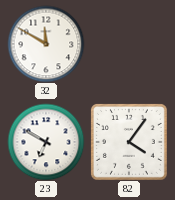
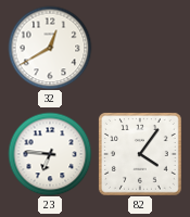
32: 11:50 -> 12:40
23: 6:50 -> 6:46
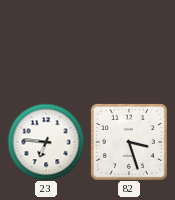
32: 12:40 -> none
82: 4:06 -> 3:27
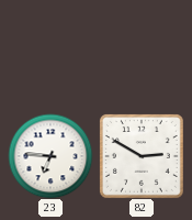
82: 3:27 -> 2:50
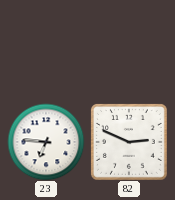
82: 2:50 -> 2:49
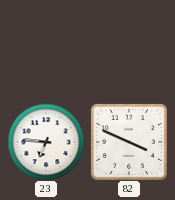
82: 2:49 -> 3:49
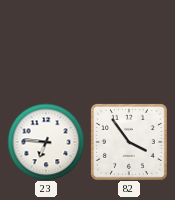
82: 3:49 -> 3:54
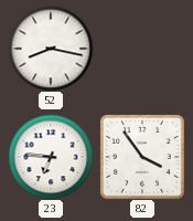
52: none -> 8:17
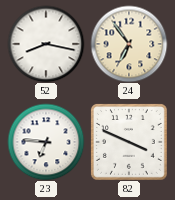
24: none -> 6:54
82: 3:54 -> 3:49
